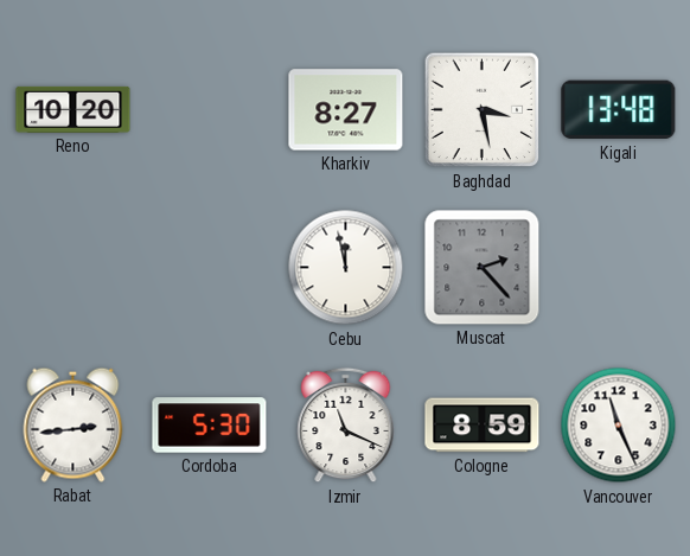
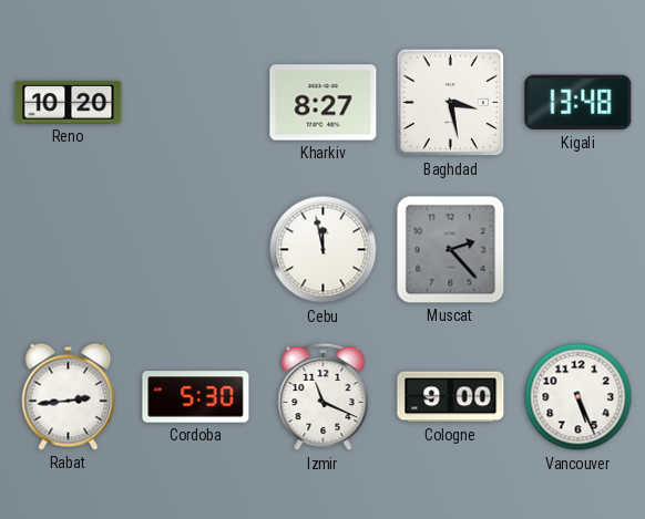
Cologne: 8:59 -> 9:00
Vancouver: 11:26 -> 5:26
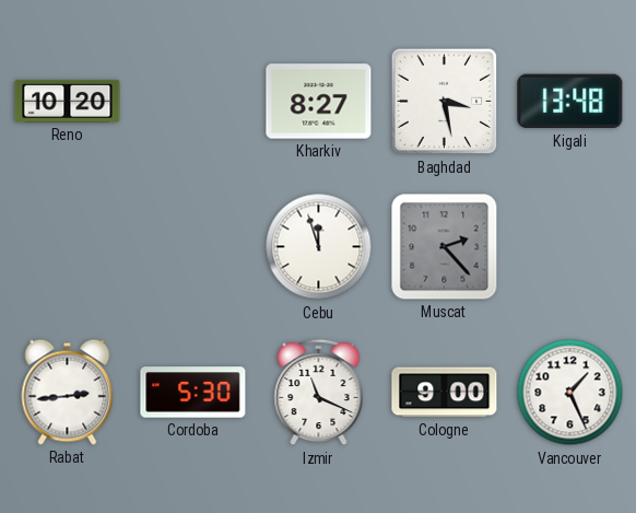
Cebu: 11:58 -> 11:57
Vancouver: 5:26 -> 1:26
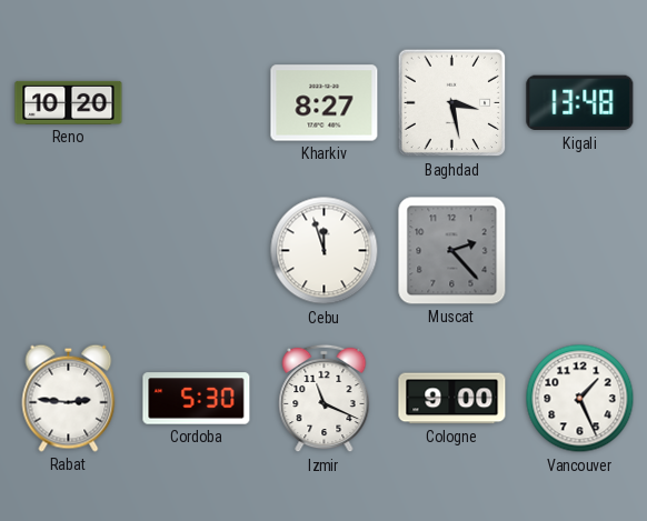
Rabat: 2:44 -> 2:46
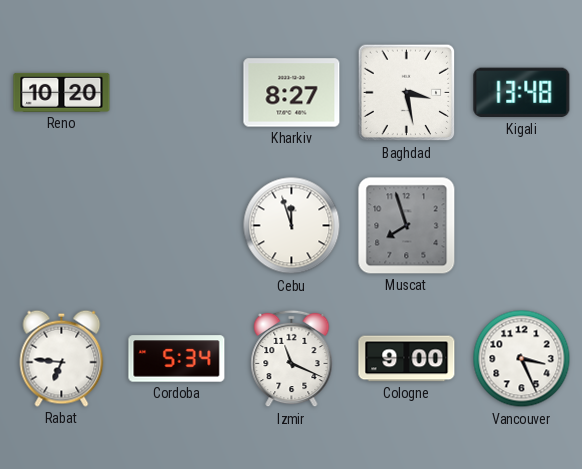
Muscat: 2:23 -> 7:57
Rabat: 2:46 -> 6:46
Cordoba: 5:30 -> 5:34
Vancouver: 1:26 -> 3:26
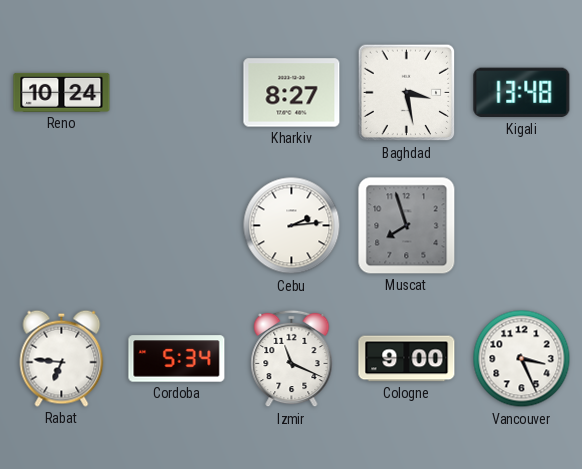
Reno: 10:20 -> 10:24
Cebu: 11:57 -> 2:14
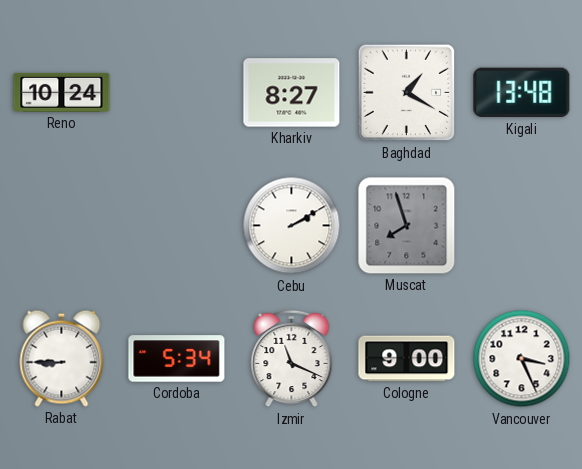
Baghdad: 3:28 -> 1:20
Cebu: 2:14 -> 2:10
Rabat: 6:46 -> 8:45
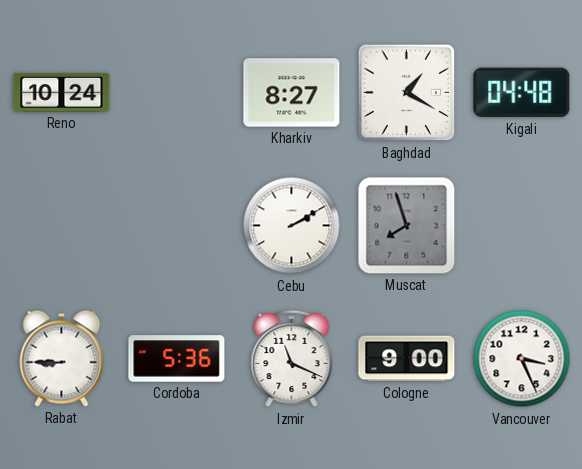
Kigali: 13:48 -> 04:48
Cordoba: 5:34 -> 5:36
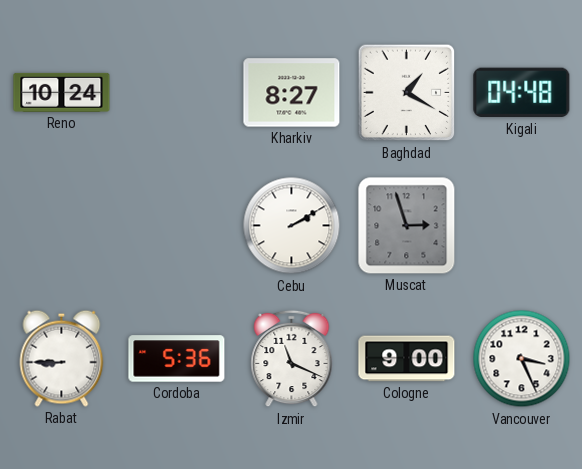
Muscat: 7:57 -> 2:57
